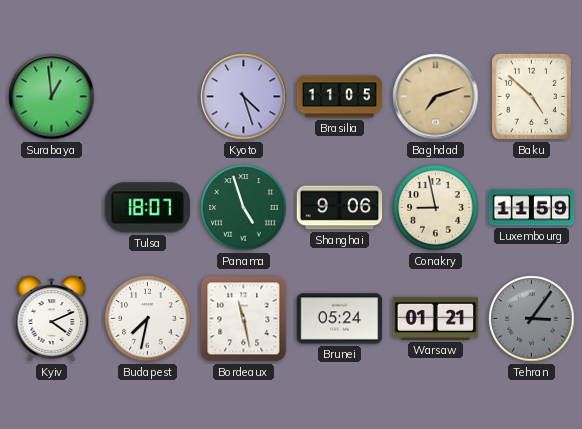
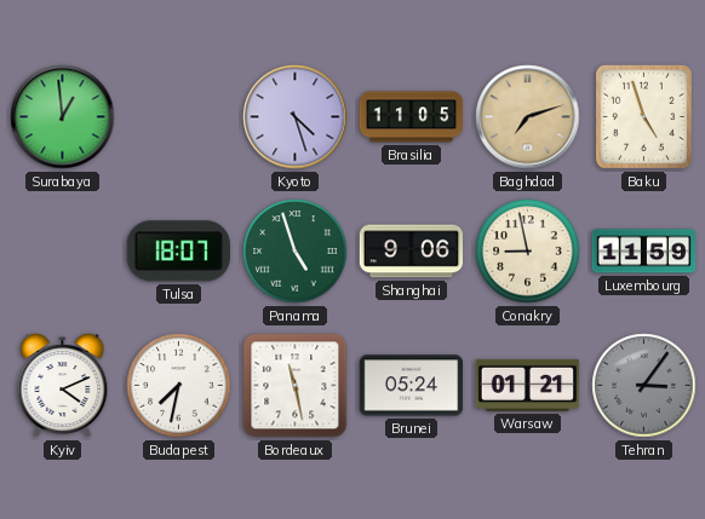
Baku: 4:52 -> 4:57
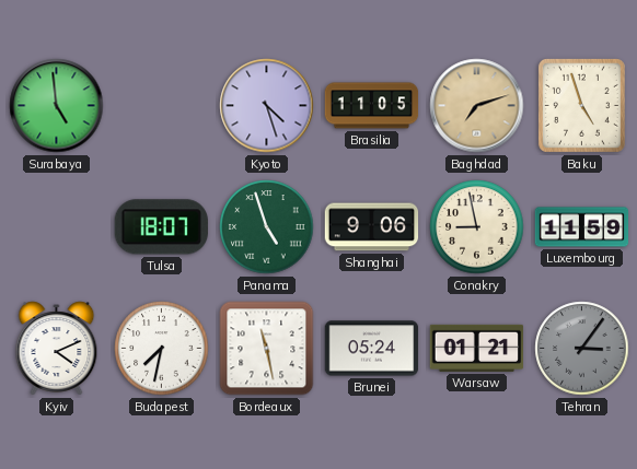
Surabaya: 12:59 -> 4:59
